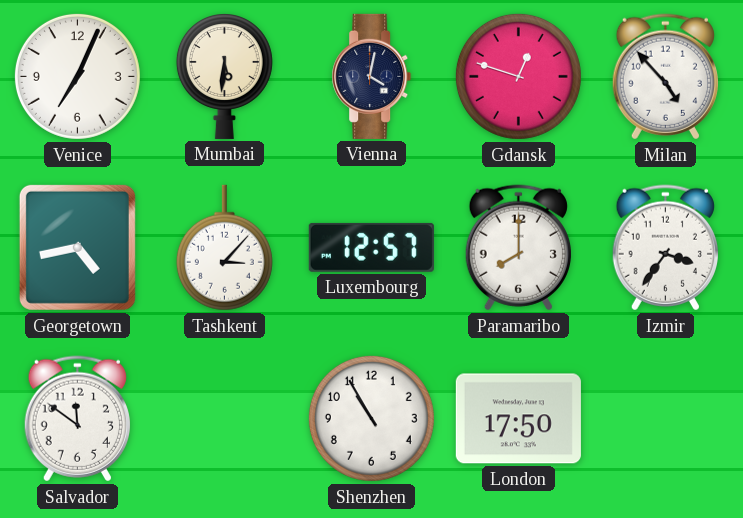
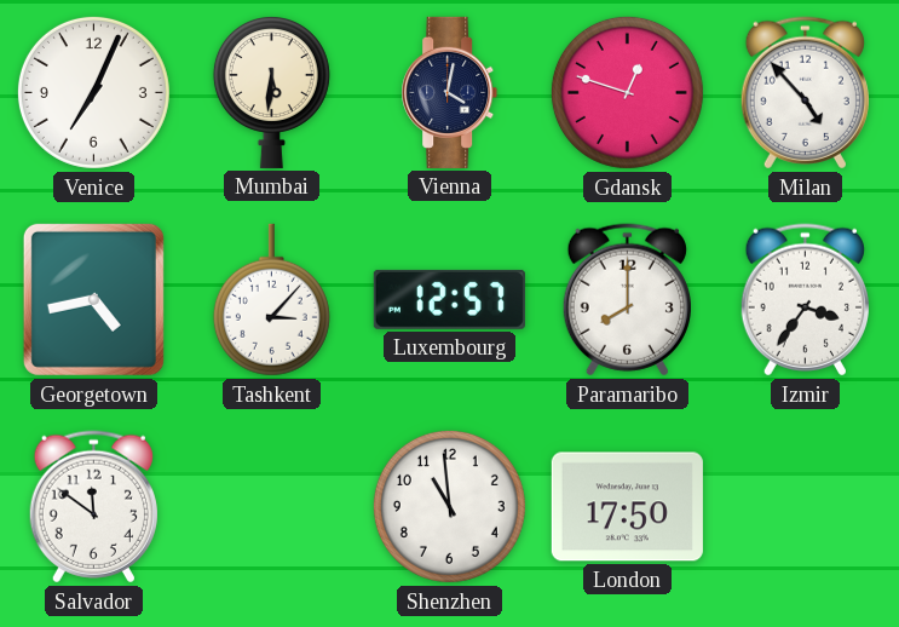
Shenzhen: 10:55 -> 10:59
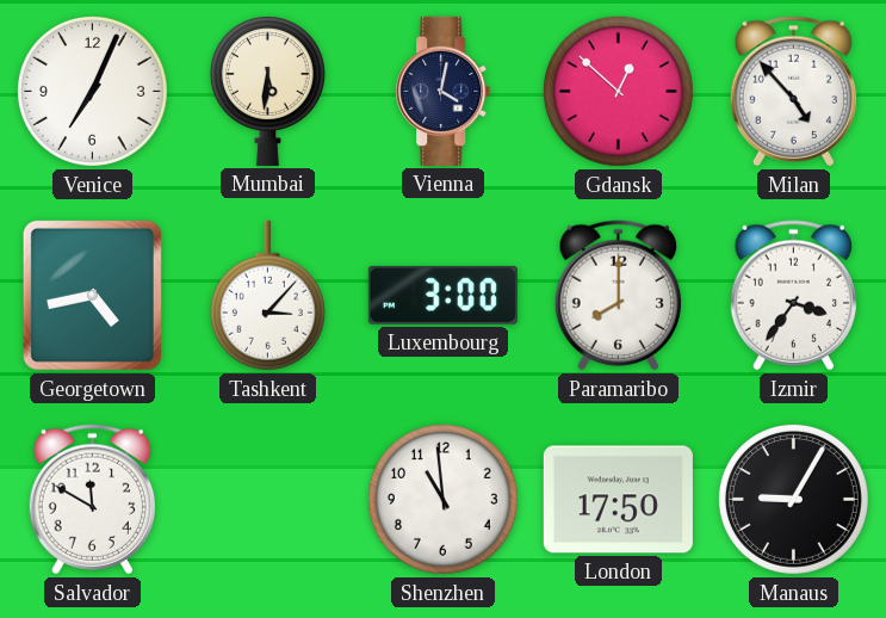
Gdansk: 12:48 -> 12:52
Luxembourg: 12:57 -> 3:00
Salvador: 11:51 -> 11:50
Manaus: none -> 9:05
